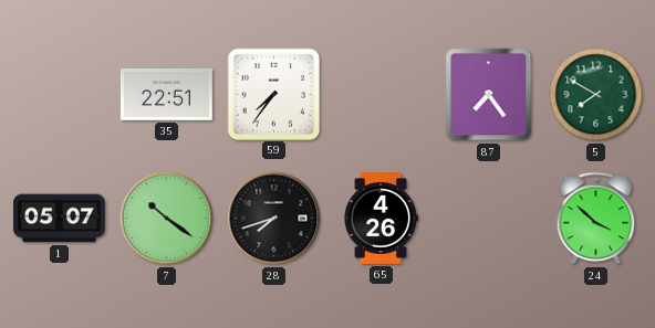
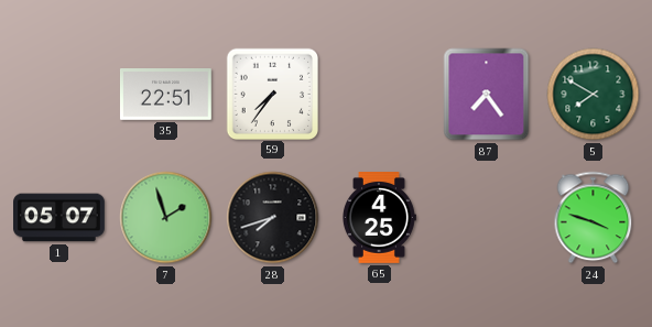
7: 10:21 -> 1:57
65: 4:26 -> 4:25
24: 3:52 -> 3:48
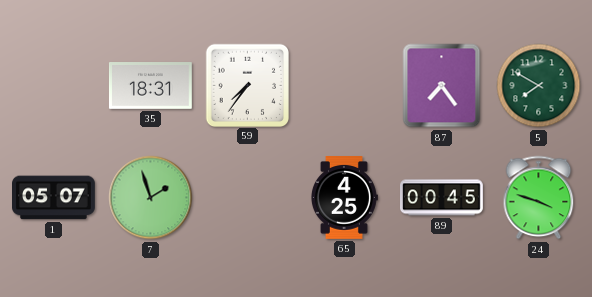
35: 22:51 -> 18:31
28: 7:42 -> none
89: none -> 00:45
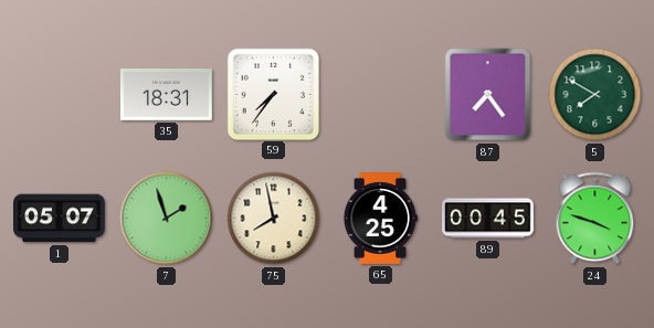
75: none -> 7:58
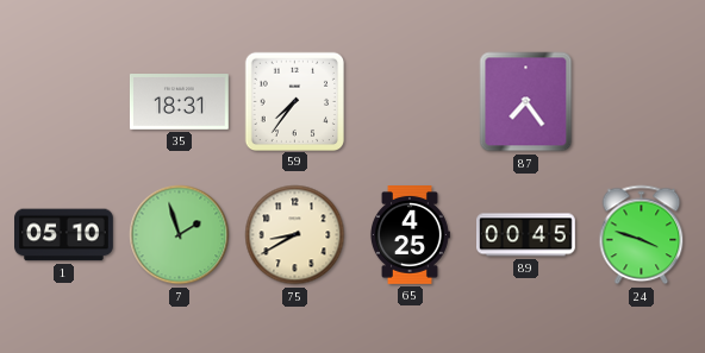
5: 7:50 -> none
1: 05:07 -> 05:10
75: 7:58 -> 8:40
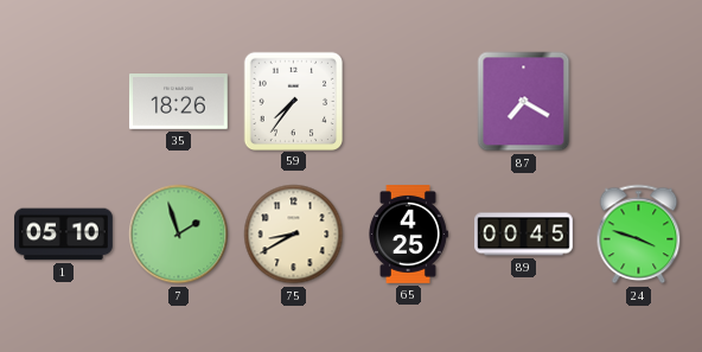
35: 18:31 -> 18:26
87: 7:24 -> 7:20
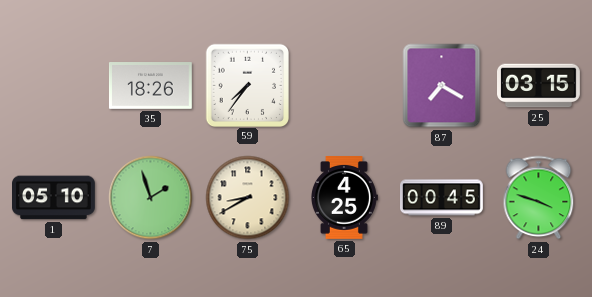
25: none -> 03:15
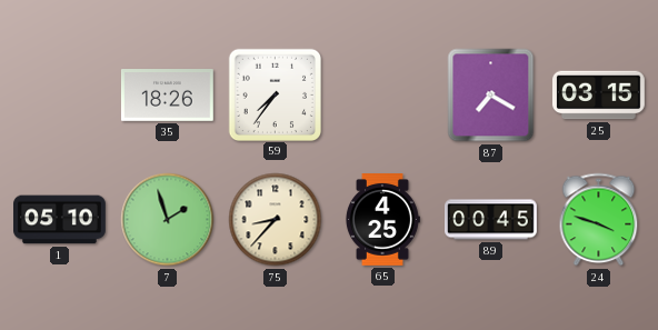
75: 8:40 -> 8:37
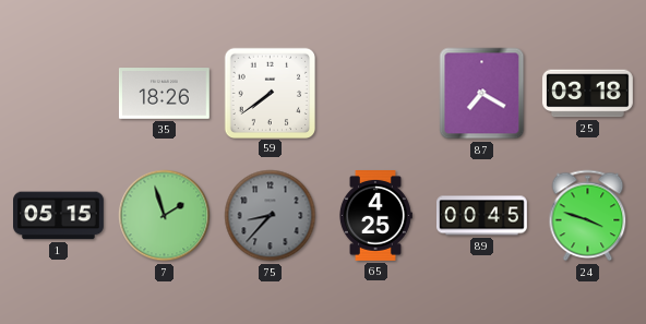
59: 7:36 -> 7:39
25: 03:15 -> 03:18
1: 05:10 -> 05:15
75 dial: cream -> grey
